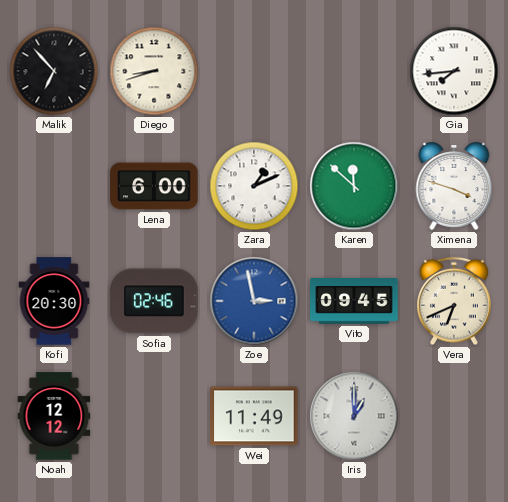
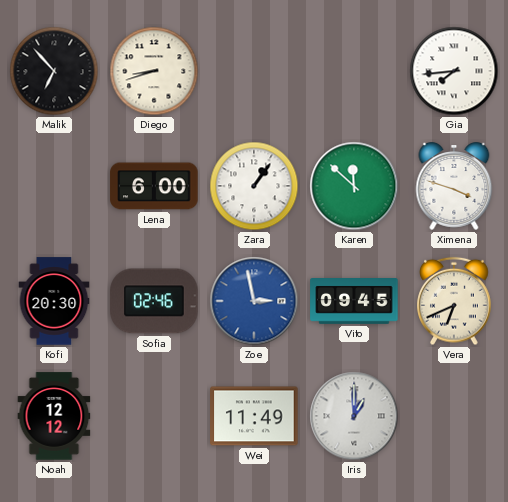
Zara: 1:11 -> 1:06
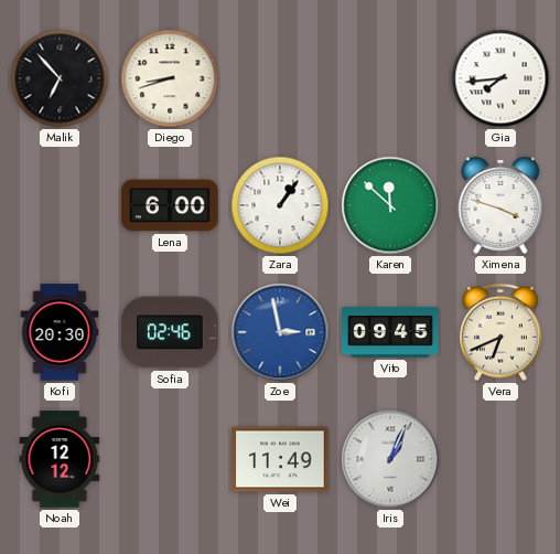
Iris: 1:00 -> 1:04
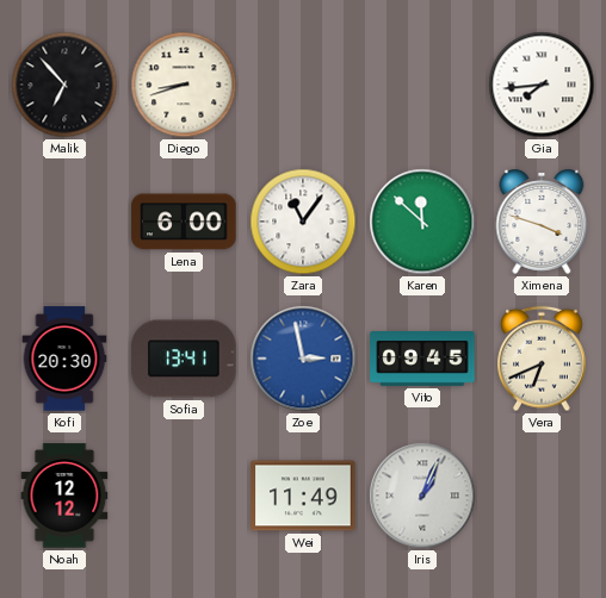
Zara: 1:06 -> 11:06
Sofia: 02:46 -> 13:41
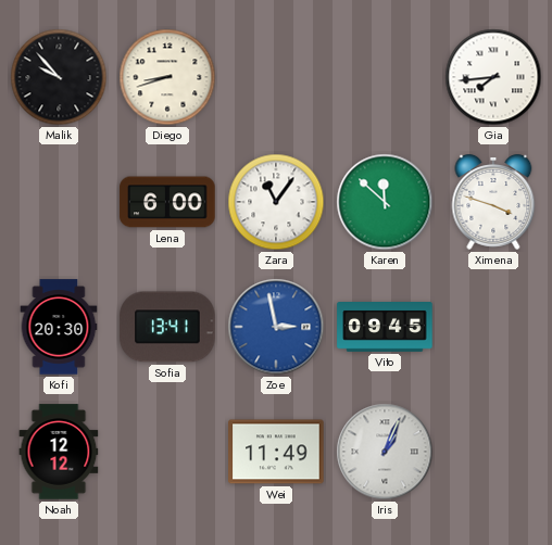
Malik: 6:53 -> 9:53
Vera: 6:41 -> none
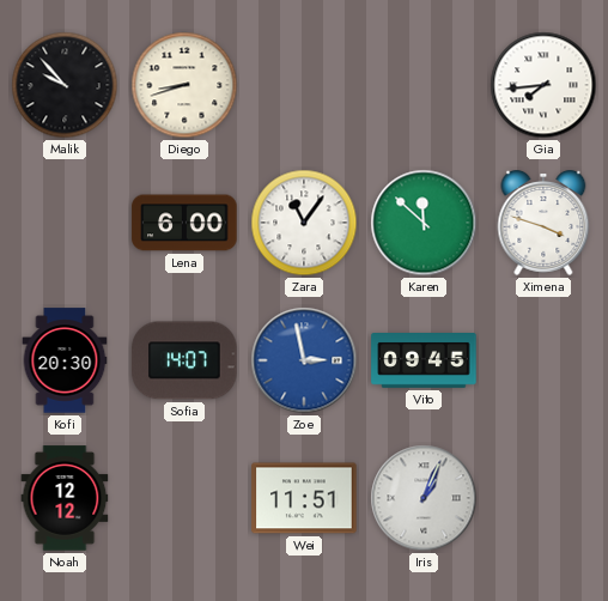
Sofia: 13:41 -> 14:07
Wei: 11:49 -> 11:51
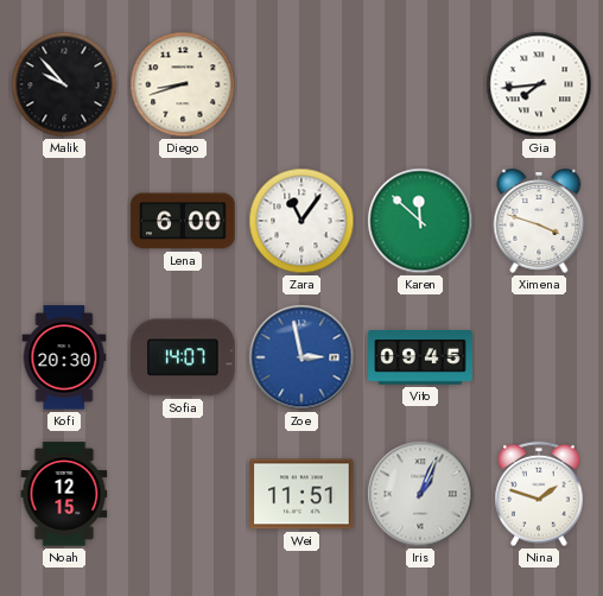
Noah: 12:12 -> 12:15
Nina: none -> 1:48
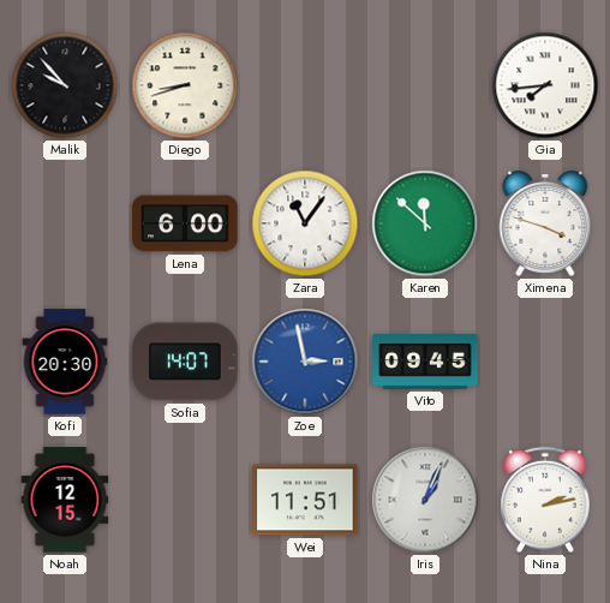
Nina: 1:48 -> 2:13
